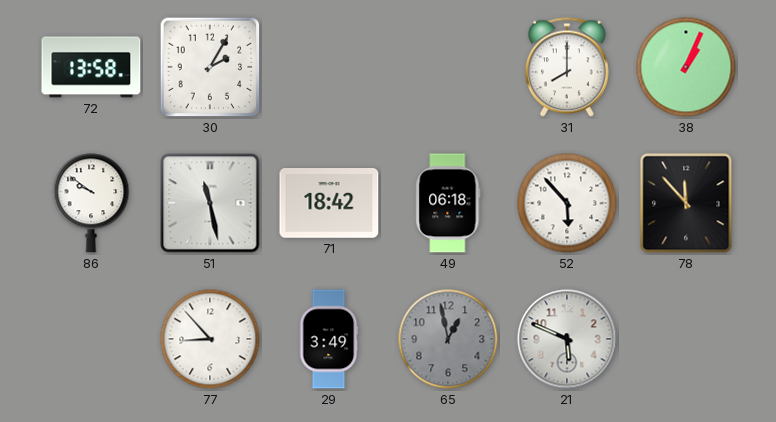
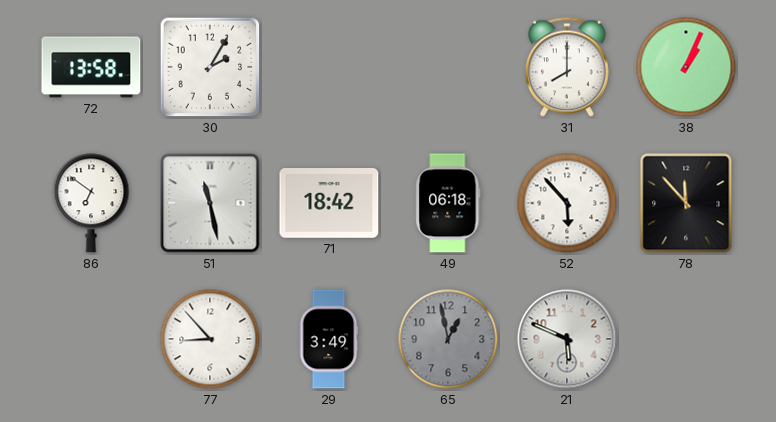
86: 9:51 -> 6:51
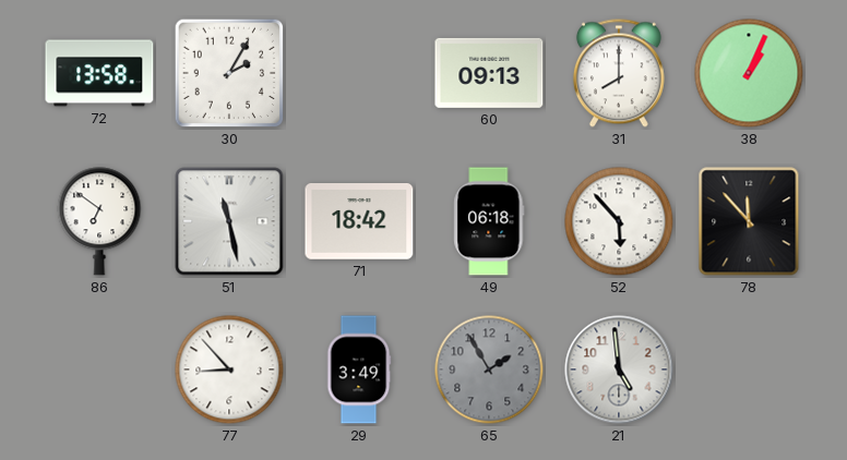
60: none -> 09:13
65: 12:58 -> 1:55
21: 5:49 -> 4:59
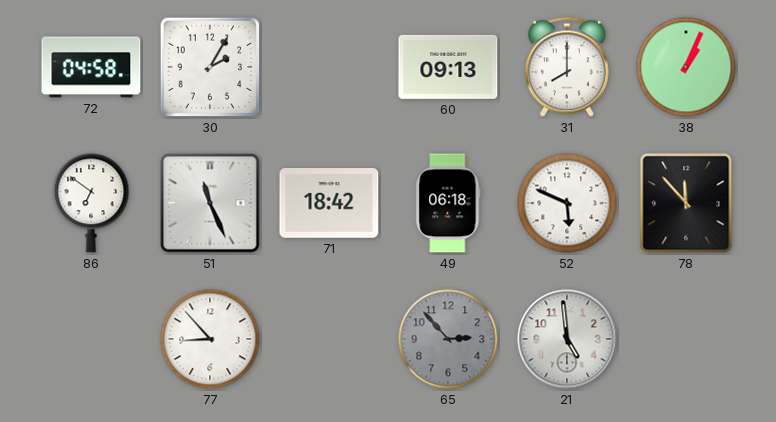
72: 13:58 -> 04:58
51: 11:28 -> 11:26
52: 5:53 -> 5:49
29: 3:49 -> none
65: 1:55 -> 2:53
